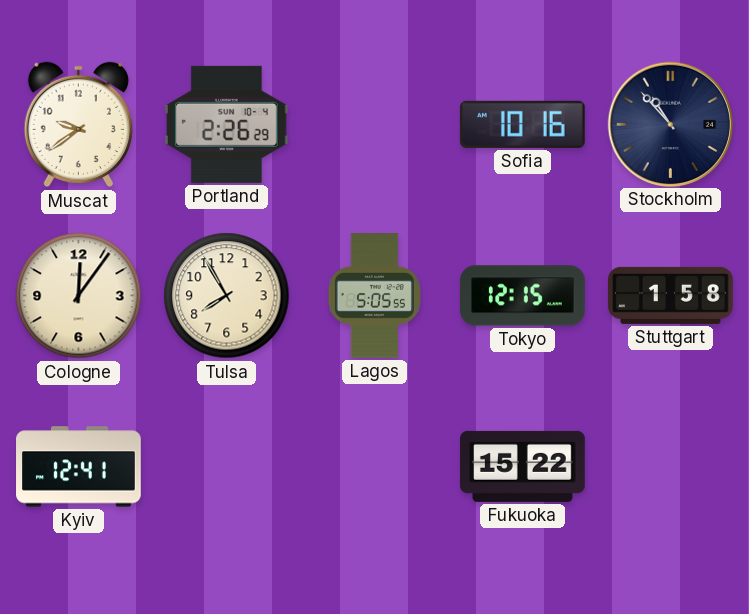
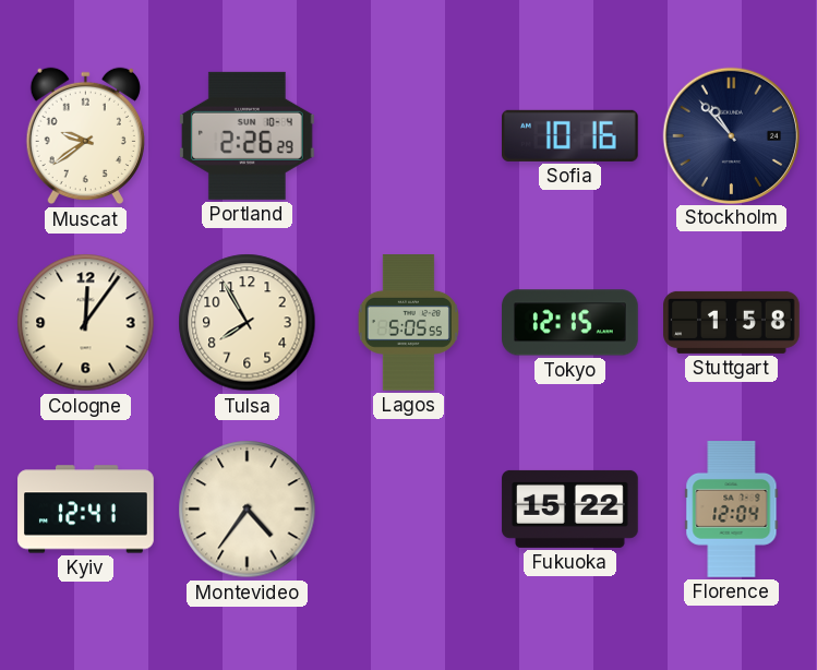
Montevideo: none -> 4:36
Florence: none -> 12:04
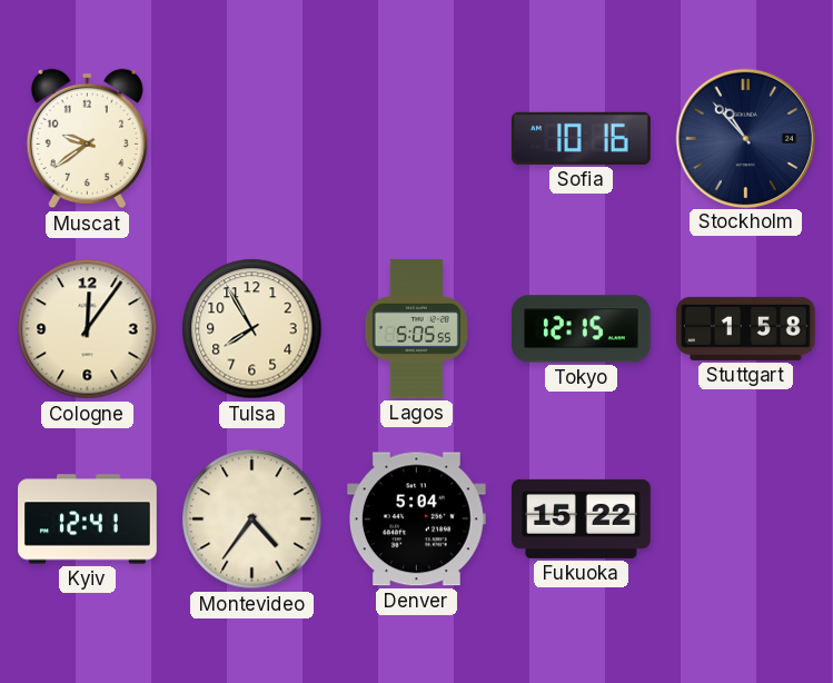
Portland: 2:26 -> none
Denver: none -> 5:04
Florence: 12:04 -> none
